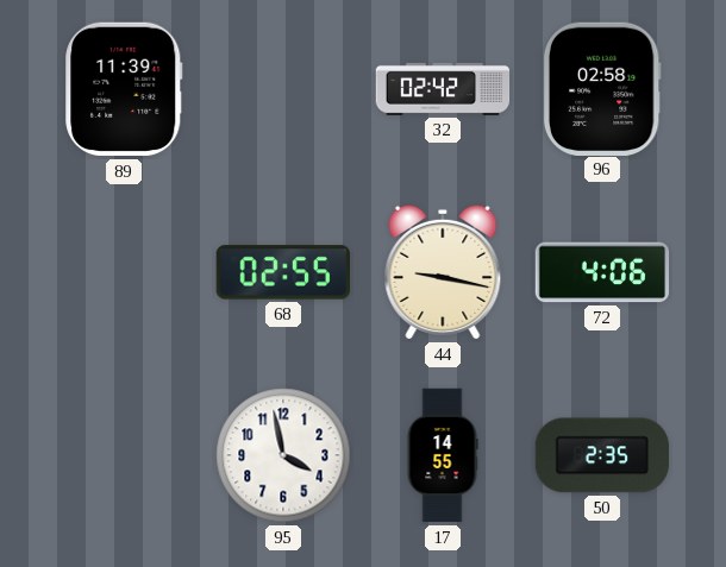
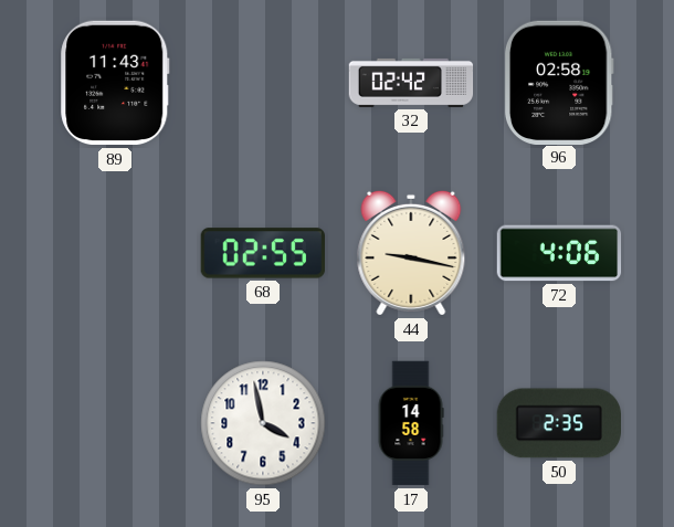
89: 11:39 -> 11:43
17: 14:55 -> 14:58
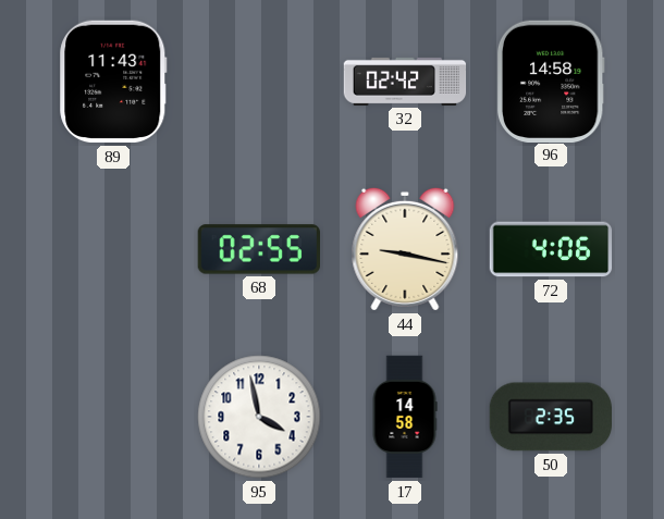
96: 02:58 -> 14:58
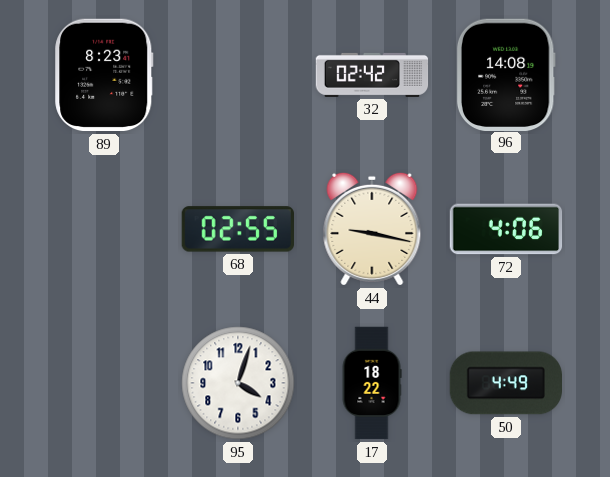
89: 11:43 -> 8:23
96: 14:58 -> 14:08
95: 3:58 -> 4:03
17: 14:58 -> 18:22
50: 2:35 -> 4:49
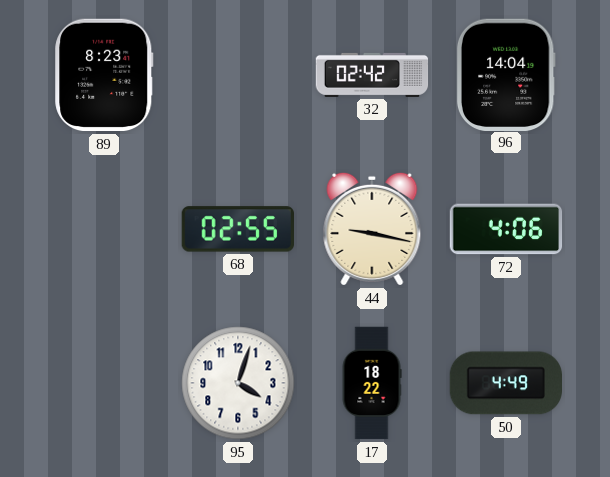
96: 14:08 -> 14:04
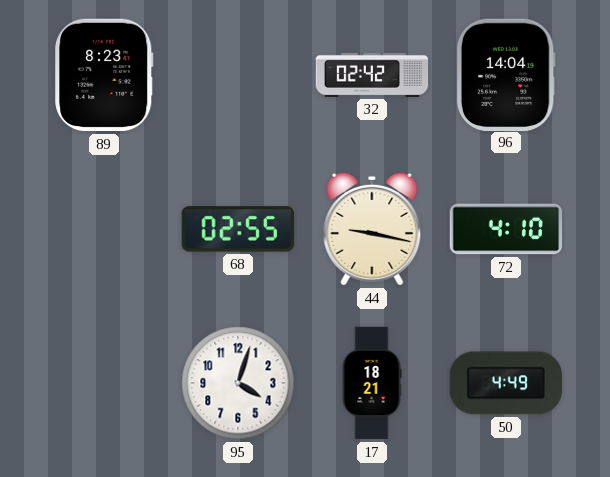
72: 4:06 -> 4:10
17: 18:22 -> 18:21
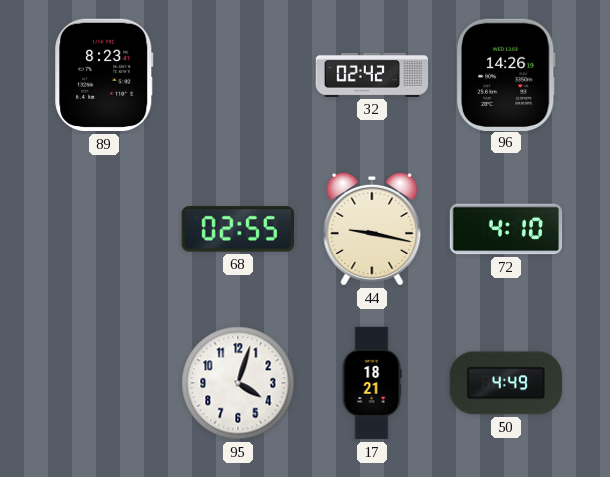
96: 14:04 -> 14:26
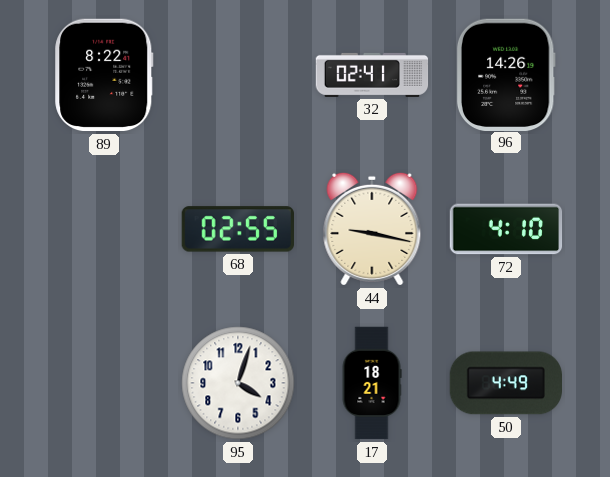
89: 8:23 -> 8:22
32: 02:42 -> 02:41
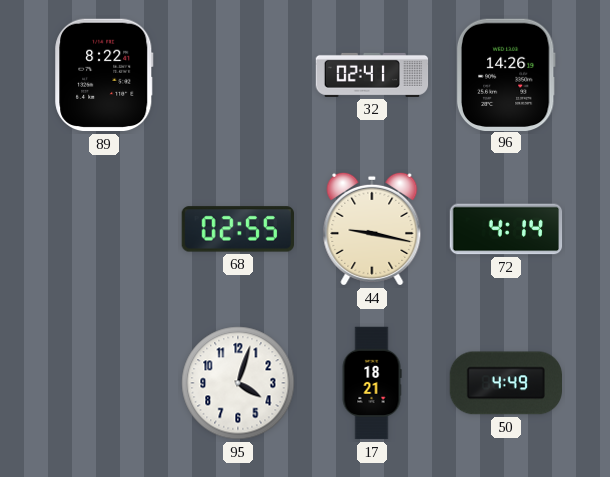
72: 4:10 -> 4:14
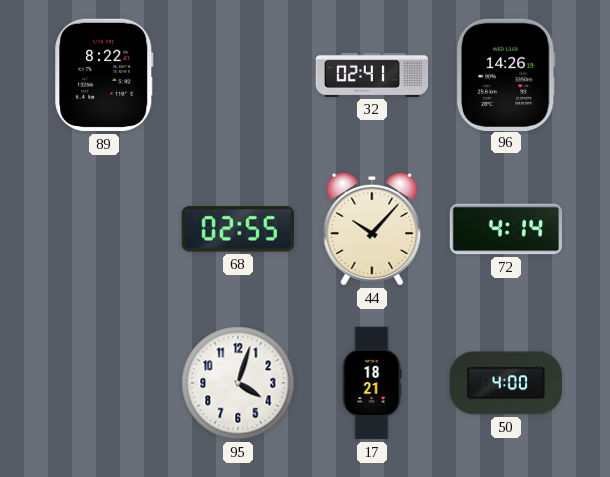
44: 9:17 -> 10:07
50: 4:49 -> 4:00
